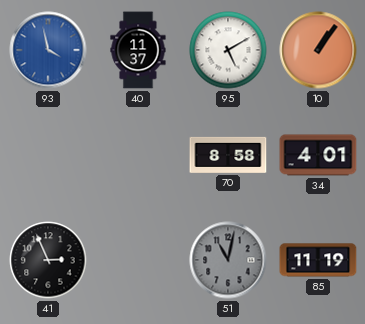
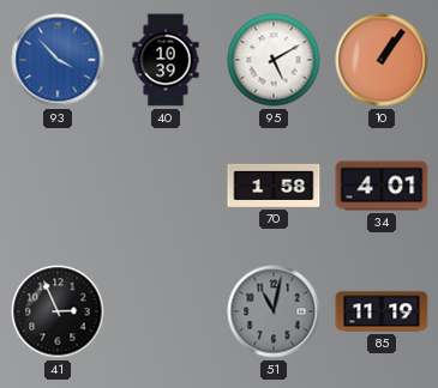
93: 3:58 -> 3:53
40: 11:37 -> 10:39
70: 8:58 -> 1:58
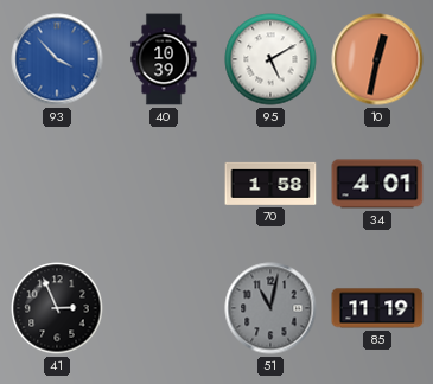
10: 1:06 -> 12:32
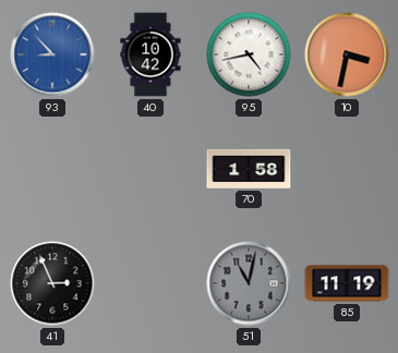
93: 3:53 -> 8:53
40: 10:39 -> 10:42
95: 5:10 -> 4:43
10: 12:32 -> 3:32
34: 4:01 -> none
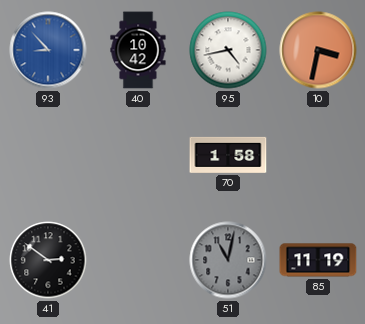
41: 2:56 -> 2:51
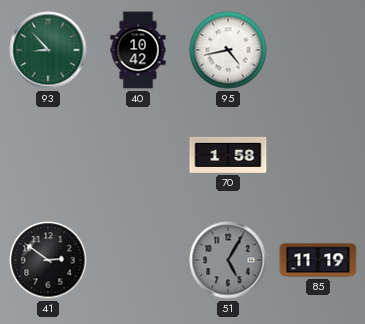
93 dial: blue -> green
10: 3:32 -> none
51: 11:02 -> 5:05
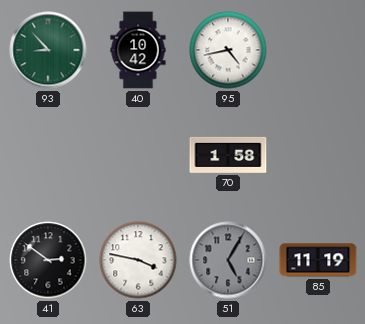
63: none -> 3:47
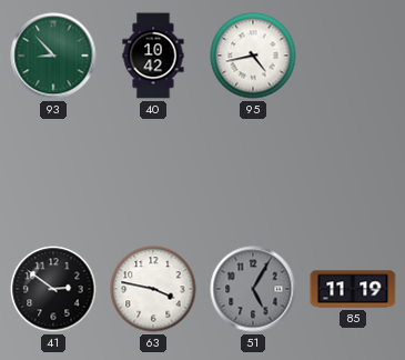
70: 1:58 -> none
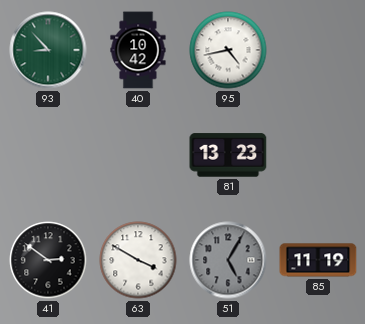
81: none -> 13:23
63: 3:47 -> 3:50
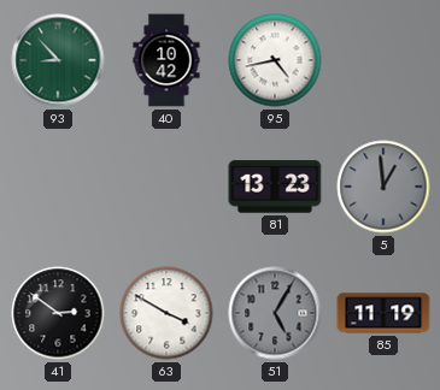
5: none -> 12:59
